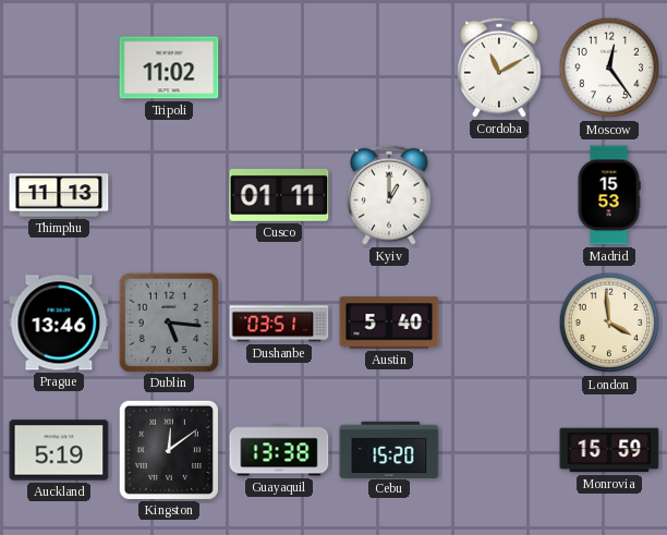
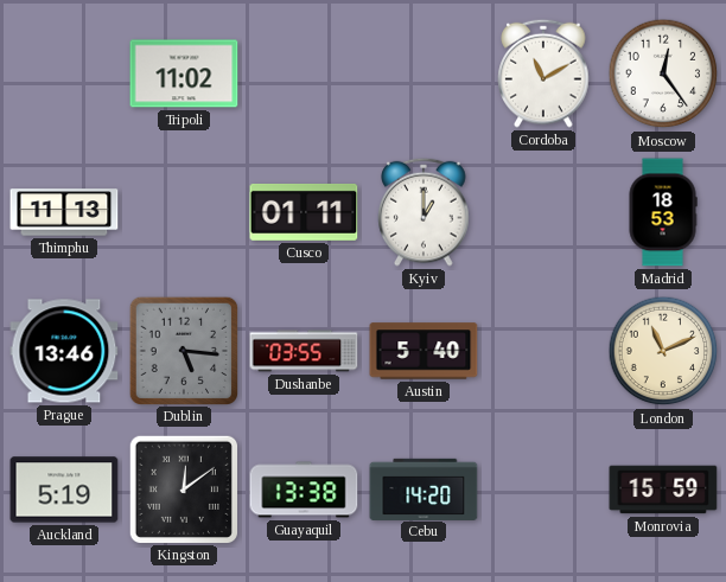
Madrid: 15:53 -> 18:53
Dushanbe: 03:51 -> 03:55
London: 3:59 -> 11:11
Cebu: 15:20 -> 14:20
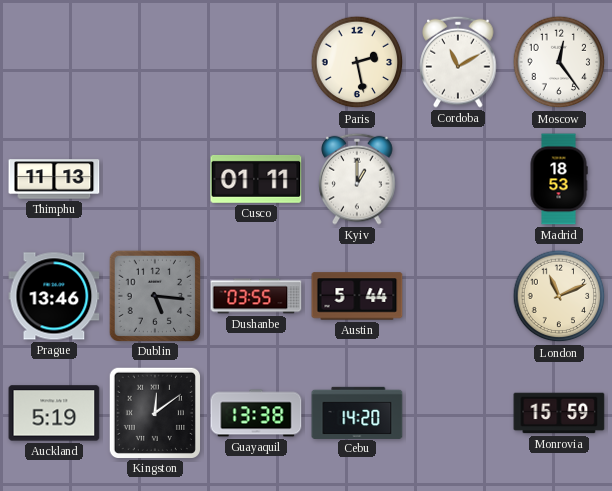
Tripoli: 11:02 -> none
Paris: none -> 2:28
Austin: 5:40 -> 5:44
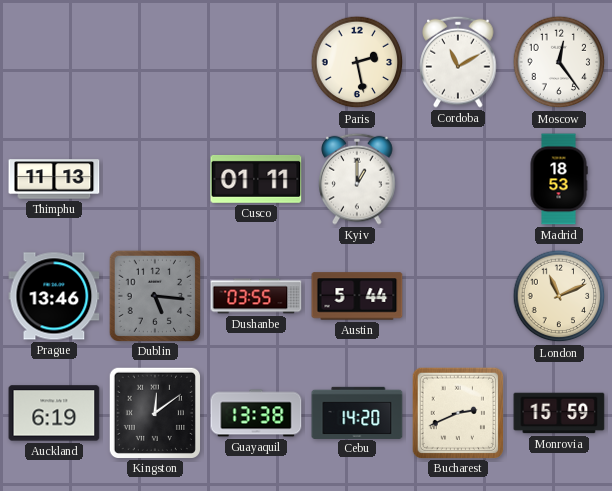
Auckland: 5:19 -> 6:19
Bucharest: none -> 2:41
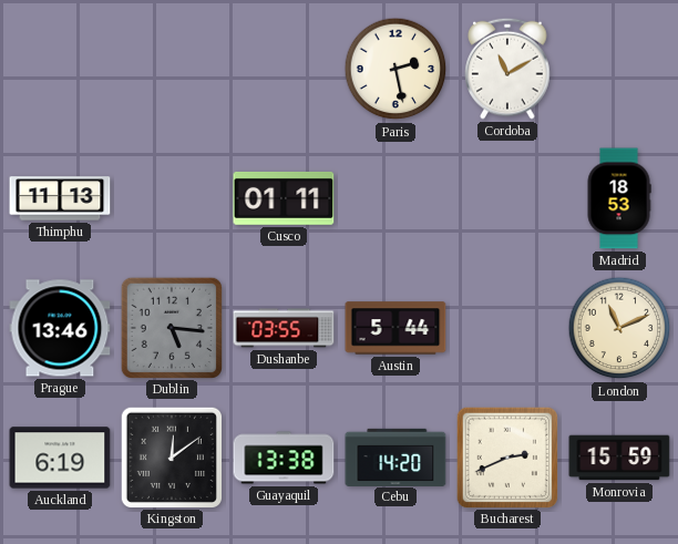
Moscow: 12:24 -> none
Kyiv: 1:00 -> none
